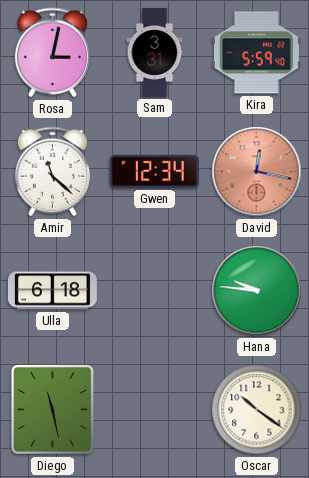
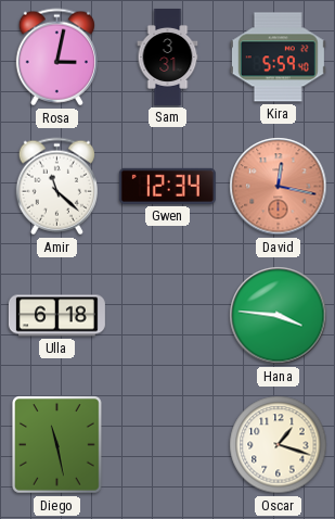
Hana: 9:46 -> 3:46
Oscar: 10:21 -> 1:18
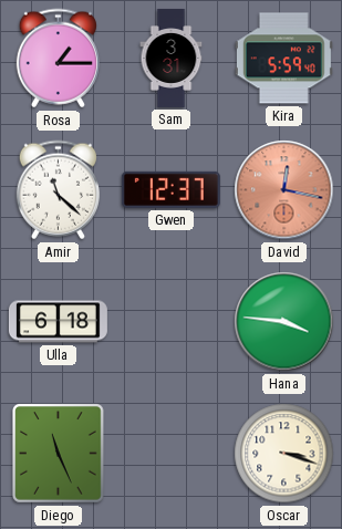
Rosa: 3:02 -> 1:15
Gwen: 12:34 -> 12:37
Diego: 11:28 -> 11:26
Oscar: 1:18 -> 3:18
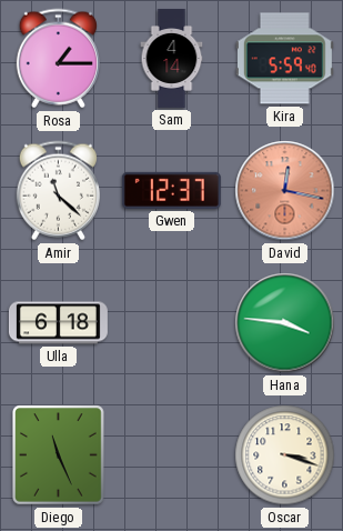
Sam: 3:31 -> 4:14
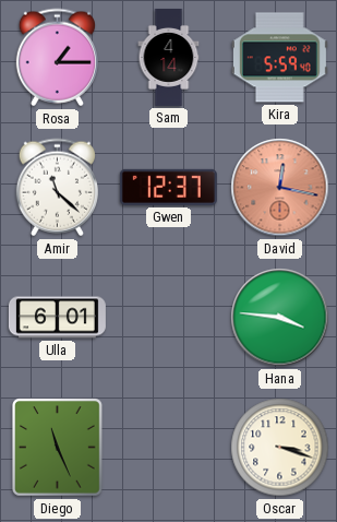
Ulla: 6:18 -> 6:01
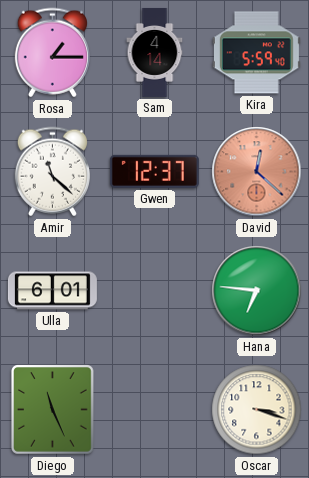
David: 12:17 -> 12:22
Hana: 3:46 -> 6:46
